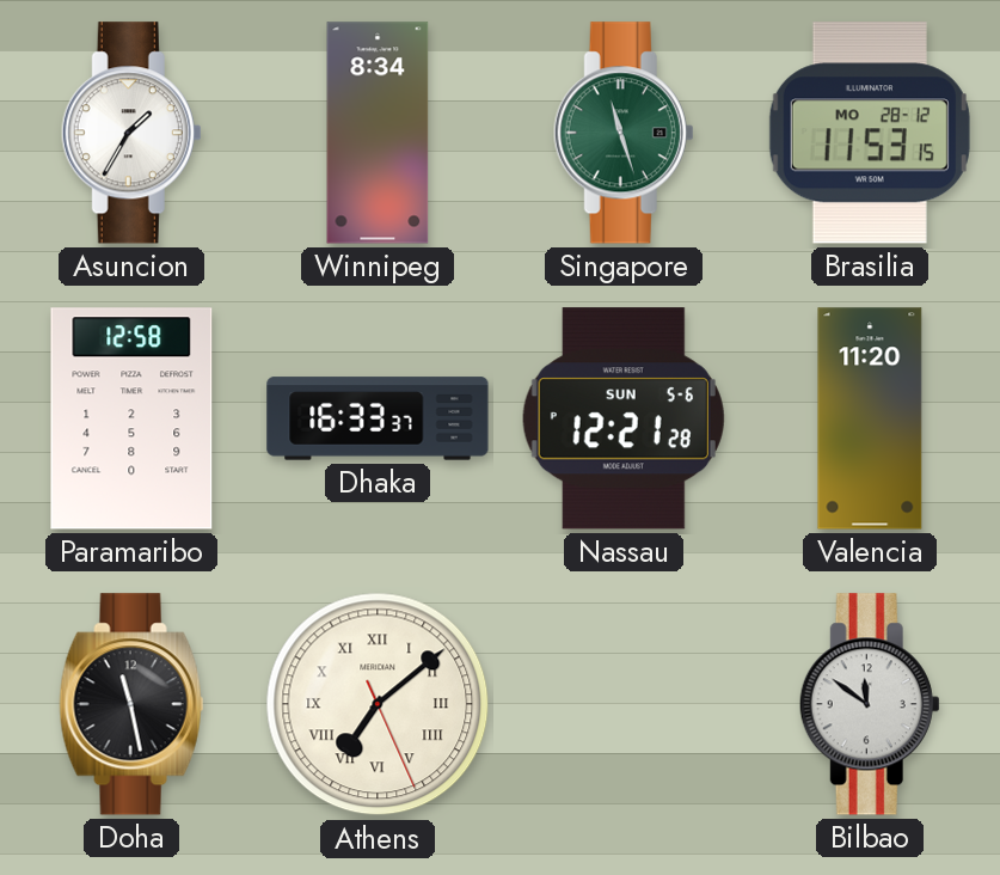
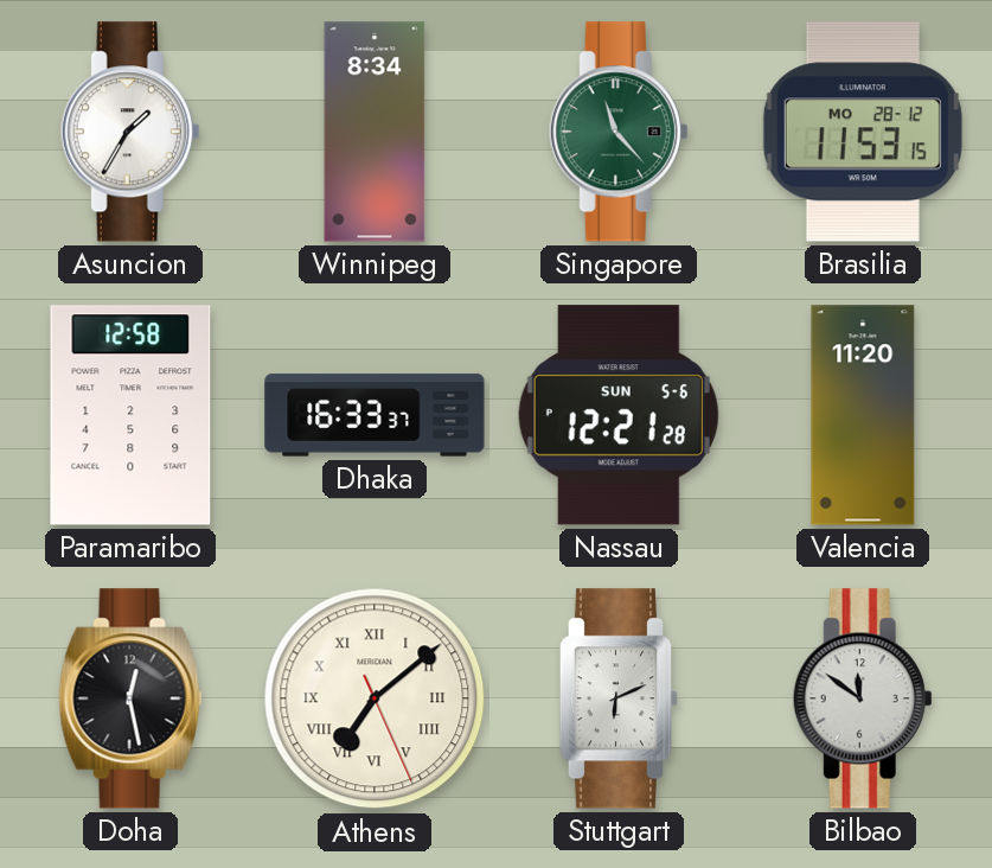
Singapore: 11:27 -> 11:23
Doha: 11:28 -> 12:28
Stuttgart: none -> 6:11
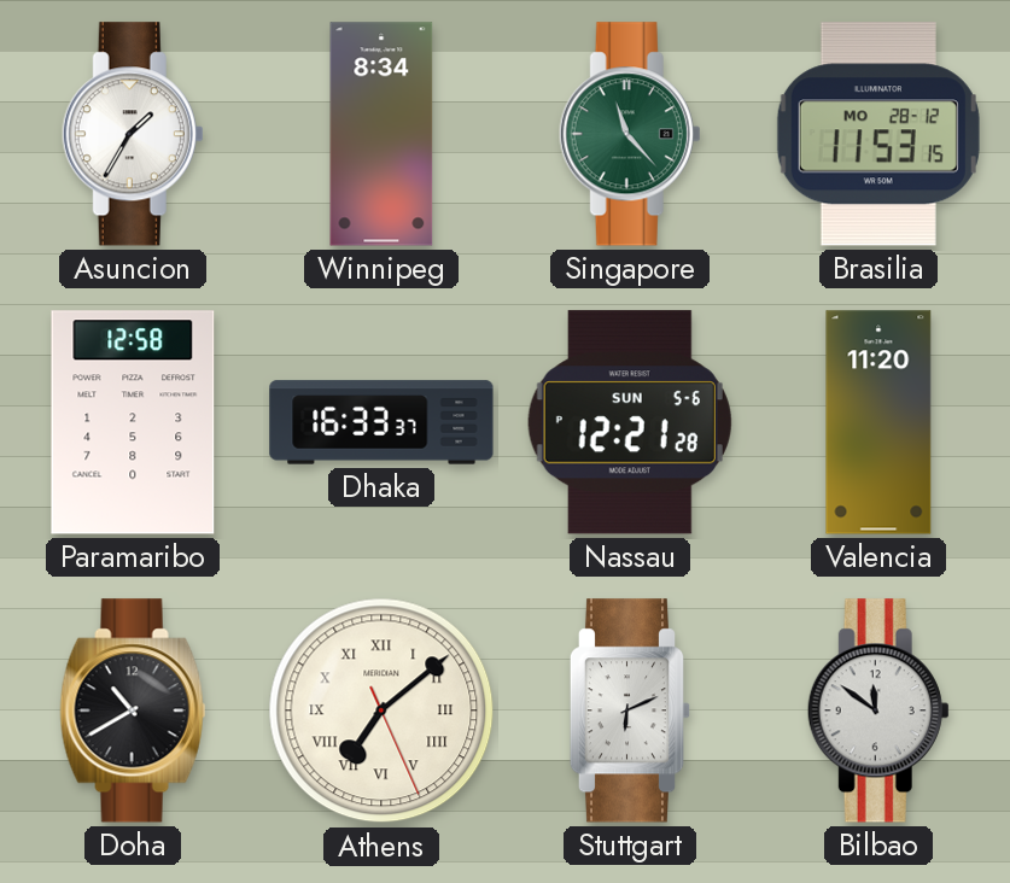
Doha: 12:28 -> 10:40
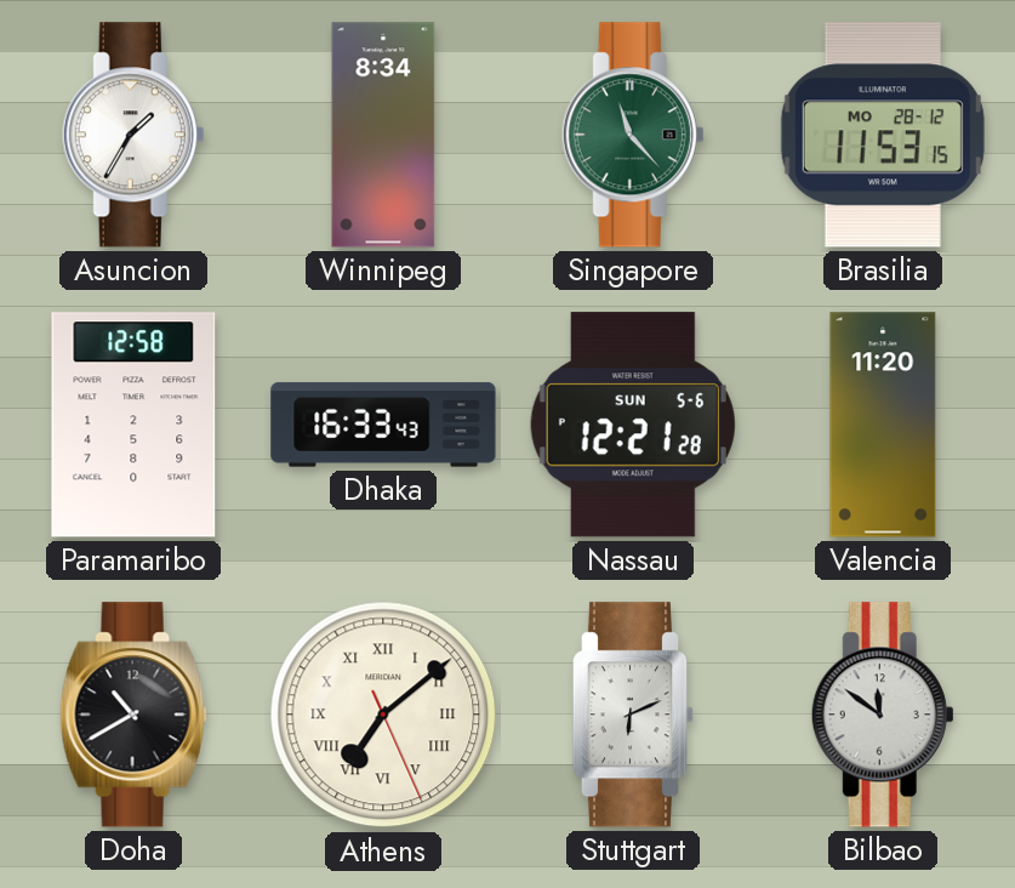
Dhaka: 16:33:37 -> 16:33:43
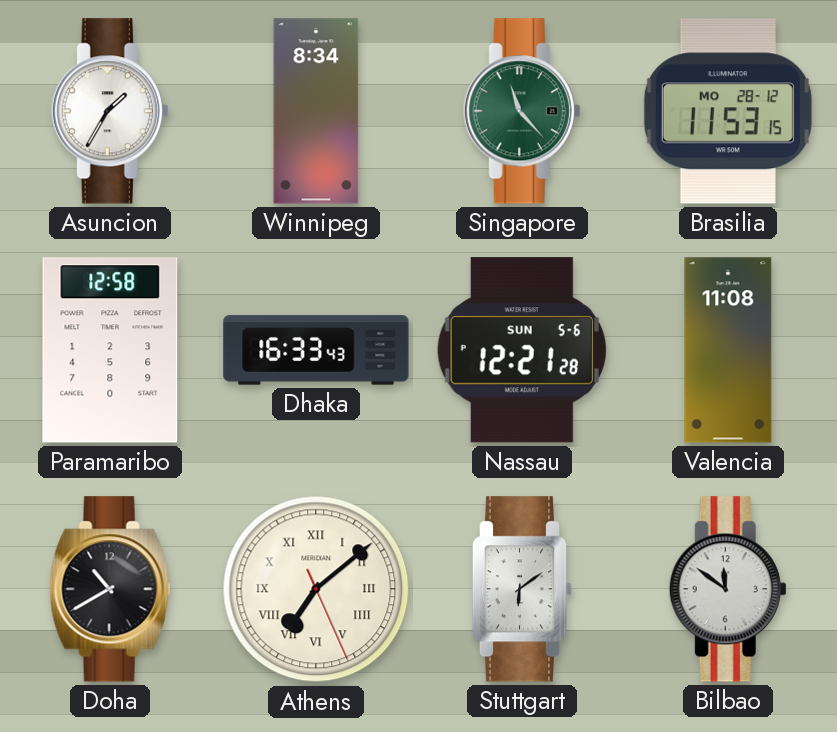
Valencia: 11:20 -> 11:08
Stuttgart: 6:11 -> 6:09
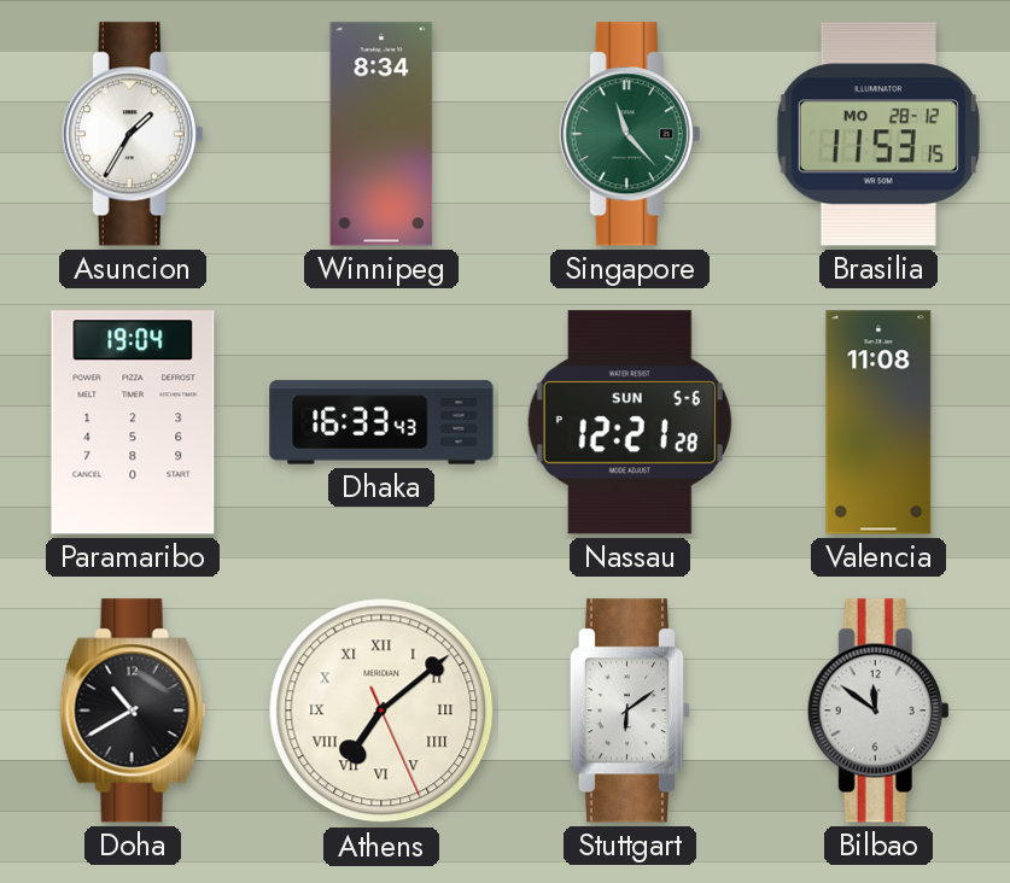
Paramaribo: 12:58 -> 19:04
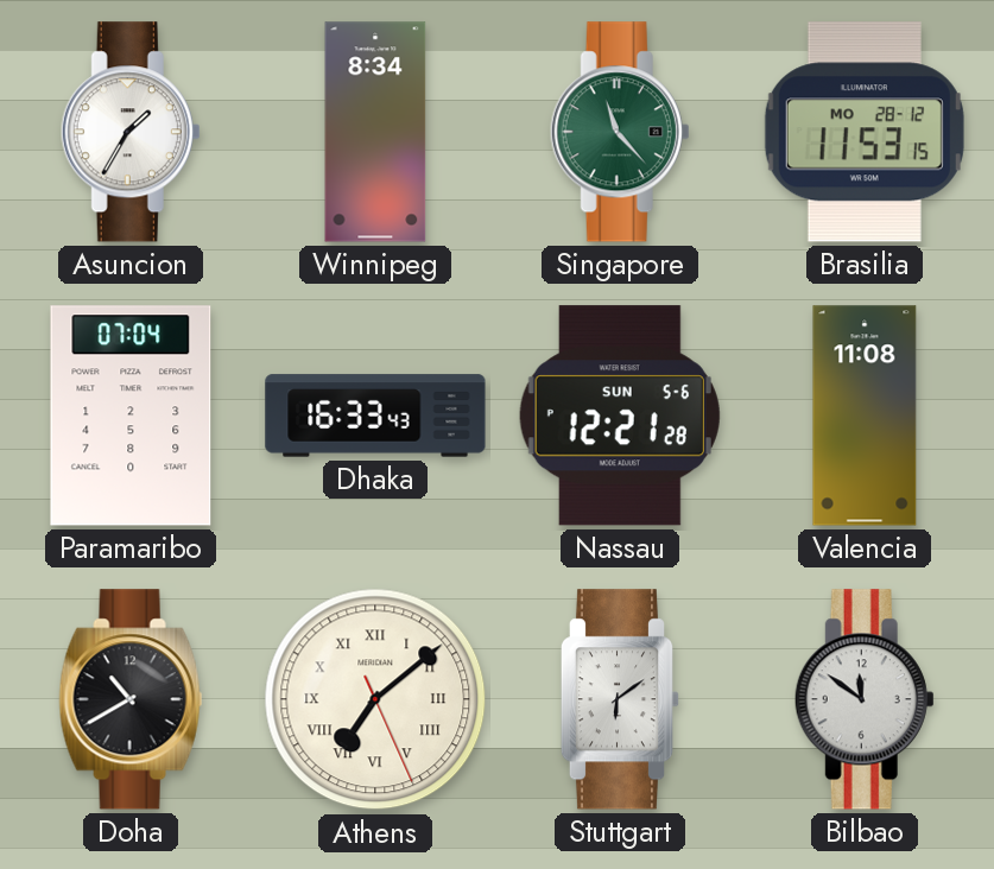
Paramaribo: 19:04 -> 07:04
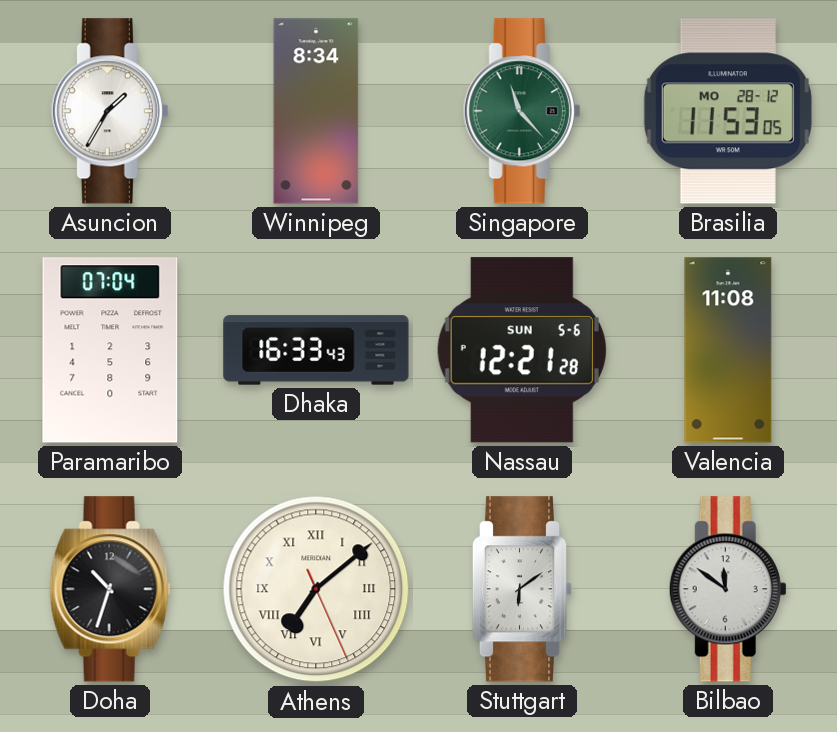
Brasilia: 11:53:15 -> 11:53:05
Doha: 10:40 -> 10:33
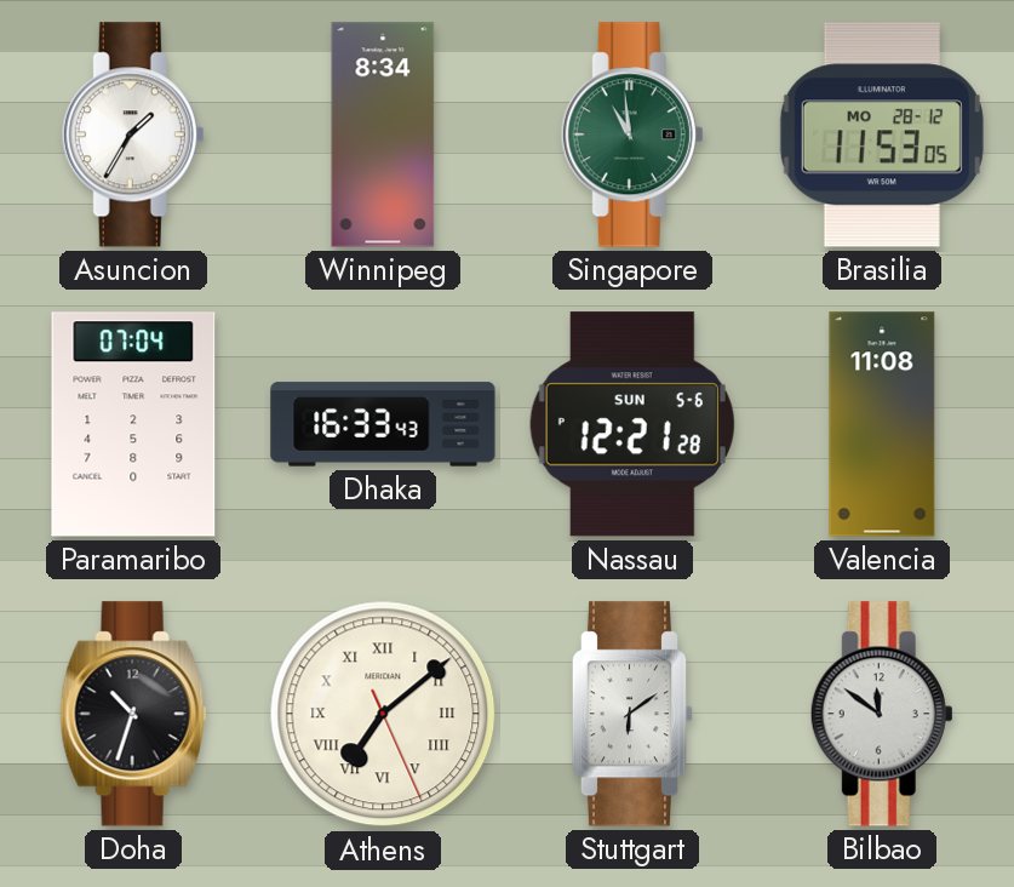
Singapore: 11:23 -> 10:59
